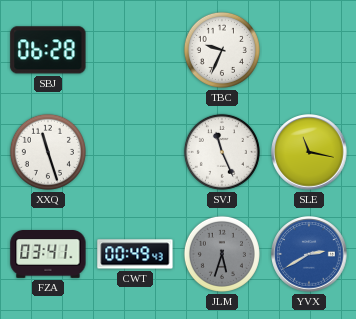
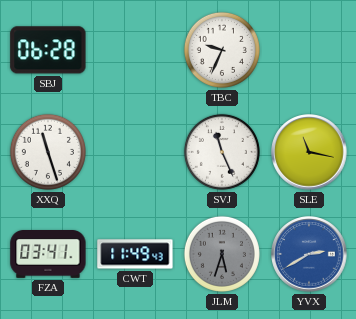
CWT: 00:49 -> 11:49
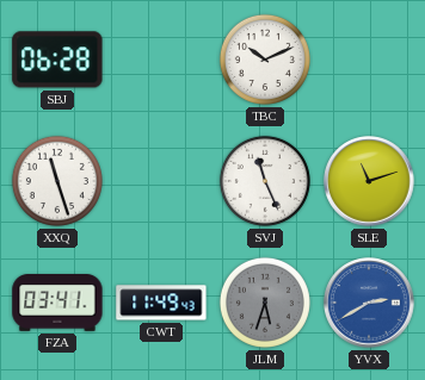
TBC: 9:34 -> 10:11
SLE: 11:17 -> 11:12
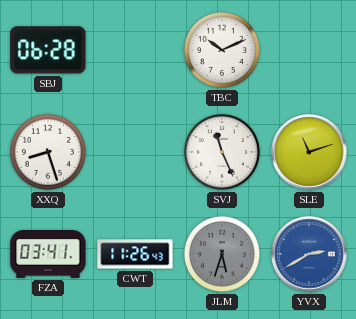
XXQ: 11:27 -> 8:27
CWT: 11:49 -> 11:26
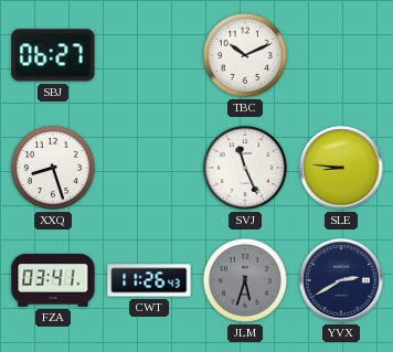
SBJ: 06:28 -> 06:27
SLE: 11:12 -> 8:46
YVX dial: blue -> navy
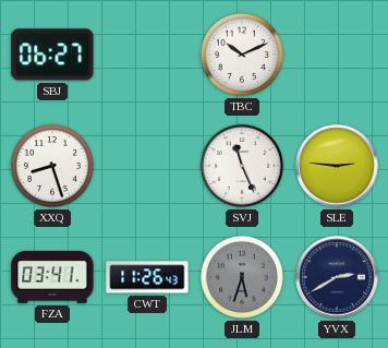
SLE: 8:46 -> 2:46
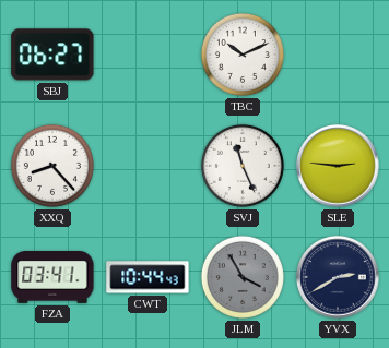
XXQ: 8:27 -> 8:23
CWT: 11:26 -> 10:44
JLM: 5:33 -> 3:55
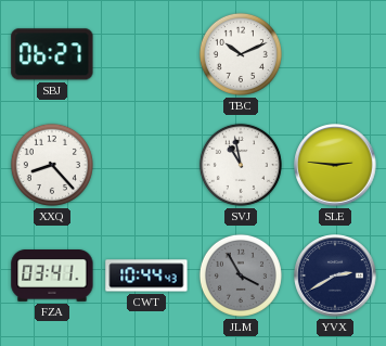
SVJ: 11:26 -> 10:58
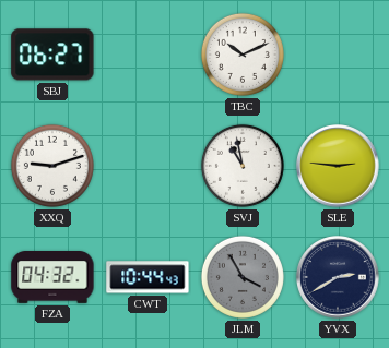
XXQ: 8:23 -> 9:12
FZA: 03:41 -> 04:32
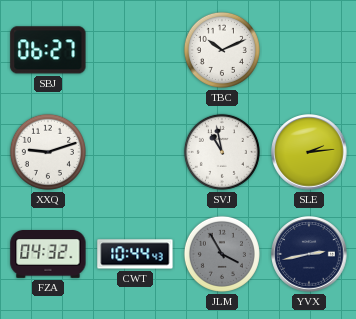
SLE: 2:46 -> 2:14
YVX: 2:40 -> 2:43
